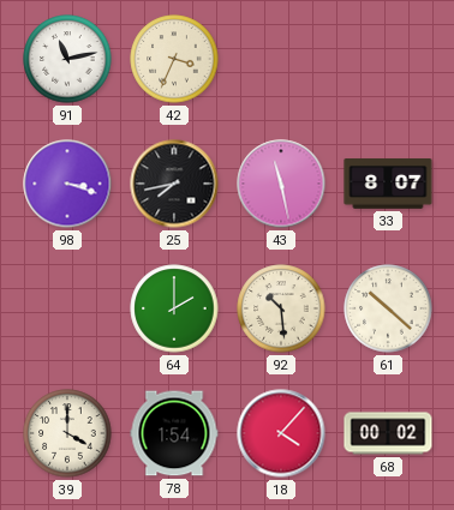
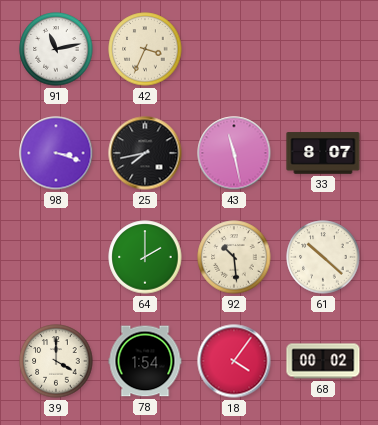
18: 4:07 -> 4:06
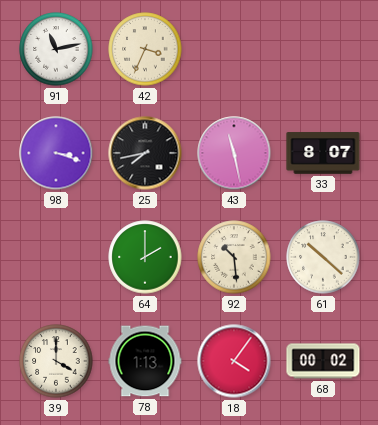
78: 1:54 -> 1:13
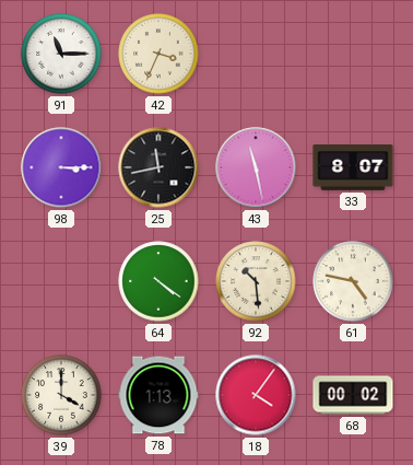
91: 11:13 -> 11:15
98: 3:18 -> 3:15
25: 7:43 -> 11:43
64: 2:00 -> 4:21
61: 10:22 -> 4:47
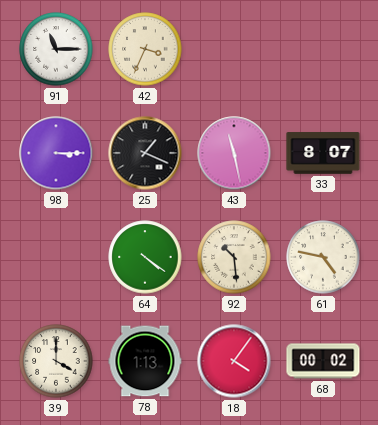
25: 11:43 -> 1:19
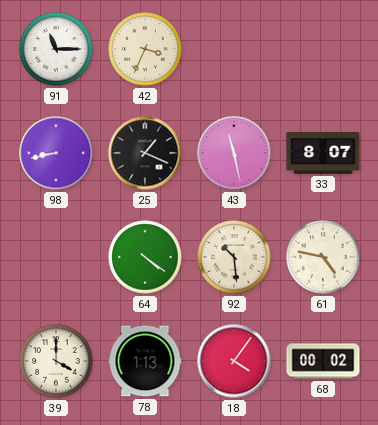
98: 3:15 -> 8:43
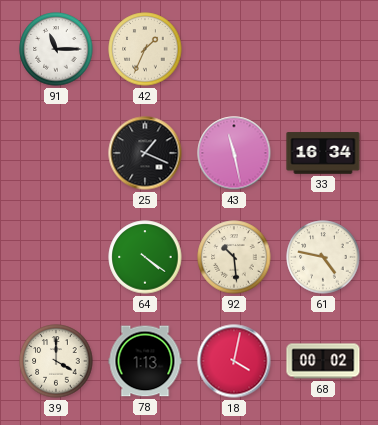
42: 3:34 -> 1:34
98: 8:43 -> none
33: 8:07 -> 16:34
18: 4:06 -> 4:02
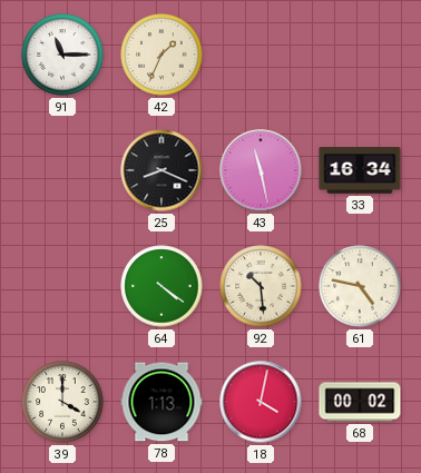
25: 1:19 -> 8:19
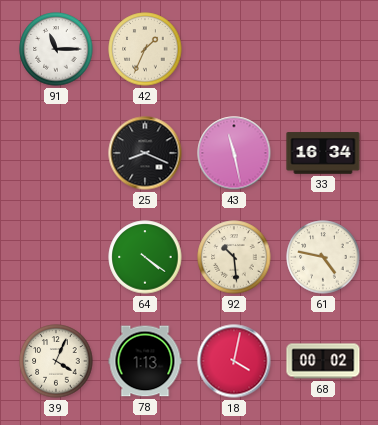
39: 4:00 -> 4:04
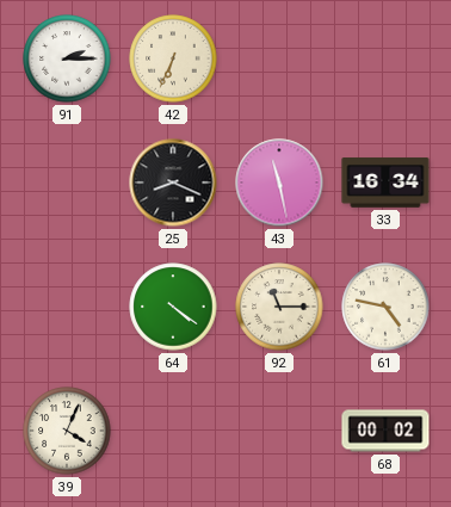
91: 11:15 -> 2:15
42: 1:34 -> 6:34
92: 10:29 -> 11:15
78: 1:13 -> none
18: 4:02 -> none
